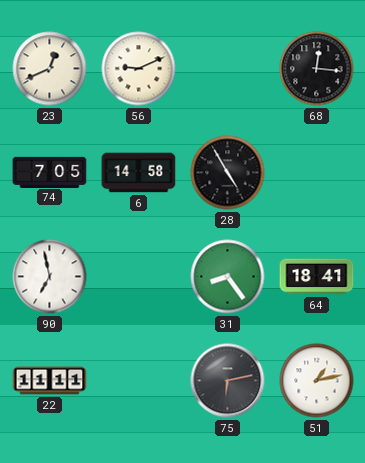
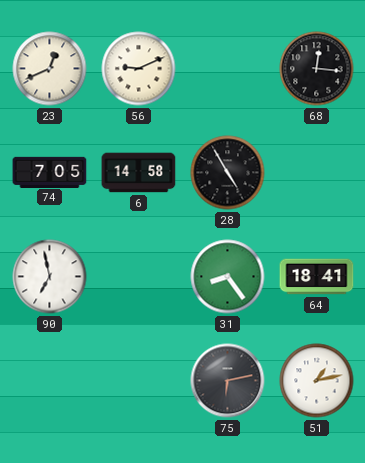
22: 11:11 -> none
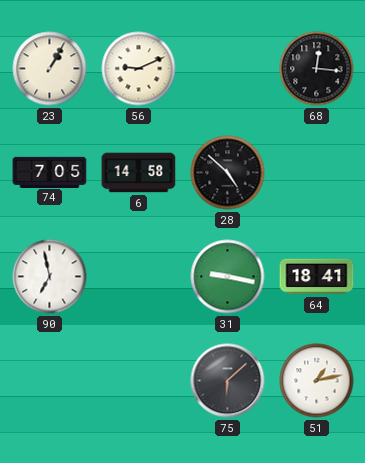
23: 12:41 -> 1:05
28: 4:55 -> 4:52
31: 8:24 -> 9:17
75: 6:13 -> 6:08
